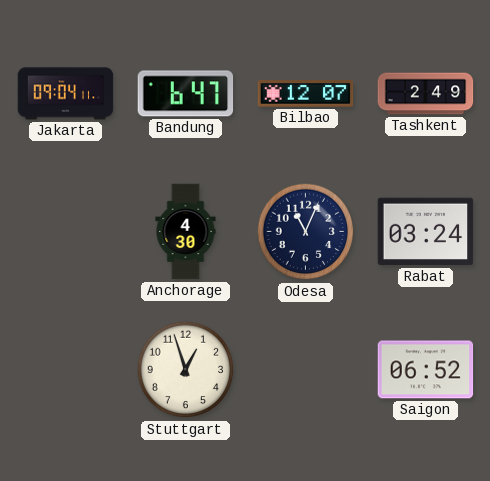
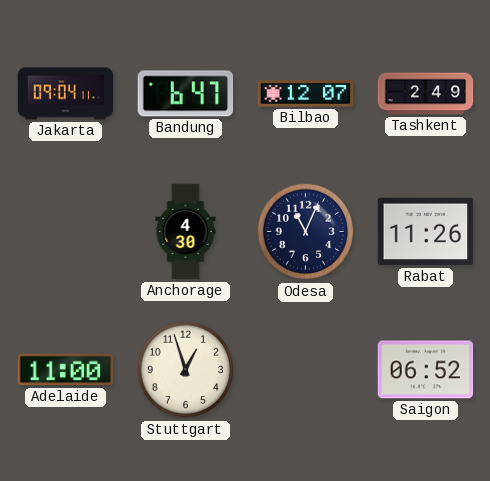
Rabat: 03:24 -> 11:26
Adelaide: none -> 11:00
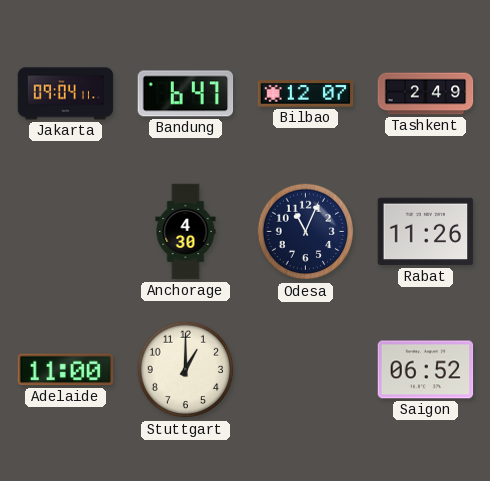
Stuttgart: 12:57 -> 1:00
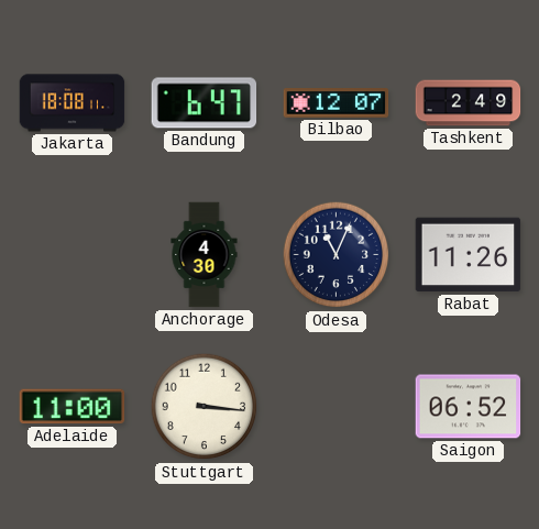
Jakarta: 09:04 -> 18:08
Stuttgart: 1:00 -> 3:16
